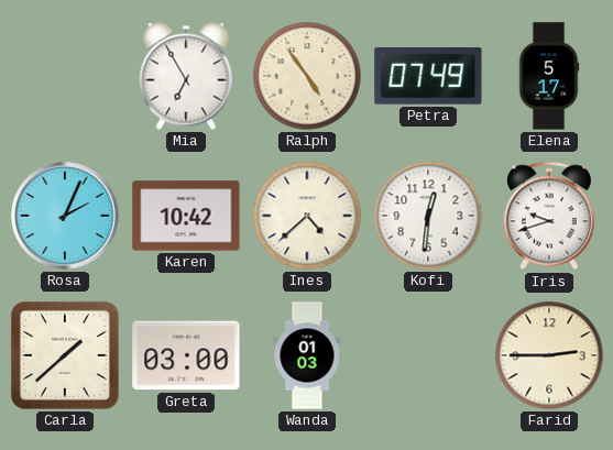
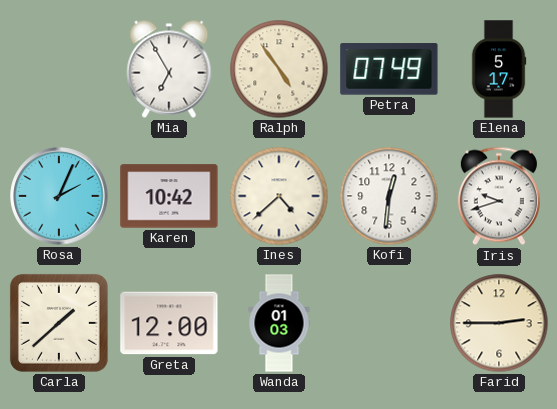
Greta: 03:00 -> 12:00
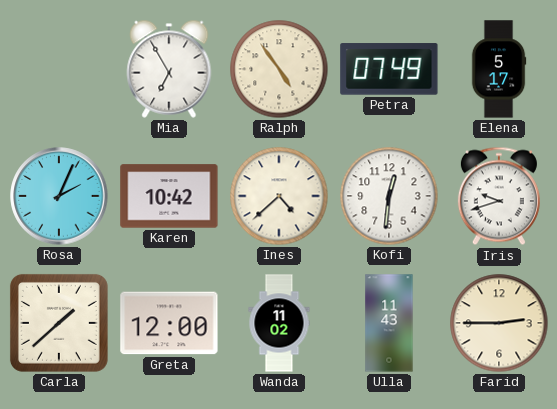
Wanda: 01:03 -> 11:02
Ulla: none -> 11:43
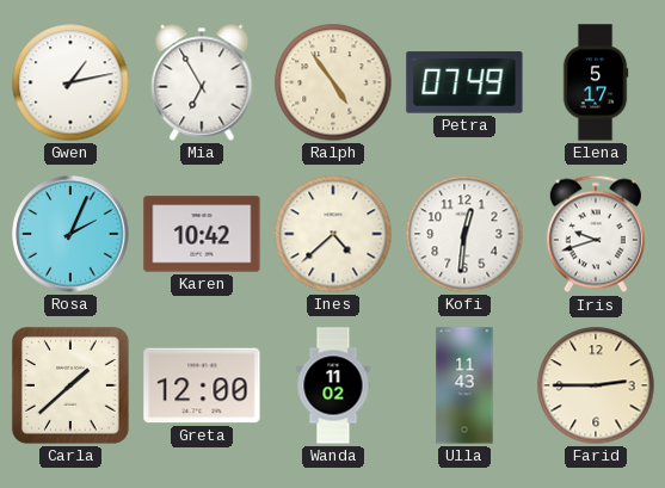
Gwen: none -> 1:13
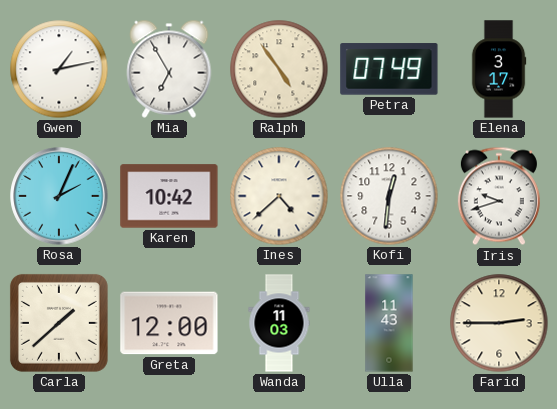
Elena: 5:17 -> 3:17
Wanda: 11:02 -> 11:03
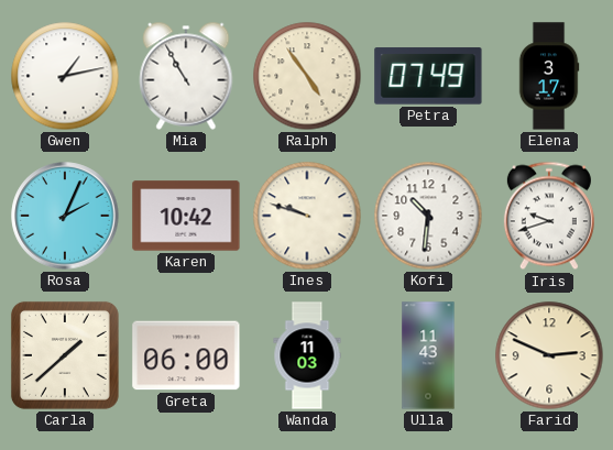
Mia: 6:55 -> 10:55
Ines: 4:38 -> 9:48
Kofi: 12:31 -> 10:31
Greta: 12:00 -> 06:00
Farid: 2:45 -> 2:49
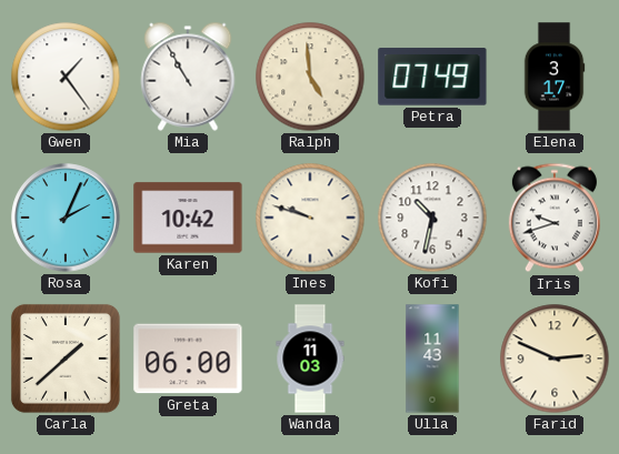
Gwen: 1:13 -> 1:24
Ralph: 4:54 -> 4:59
Kofi: 10:31 -> 10:32
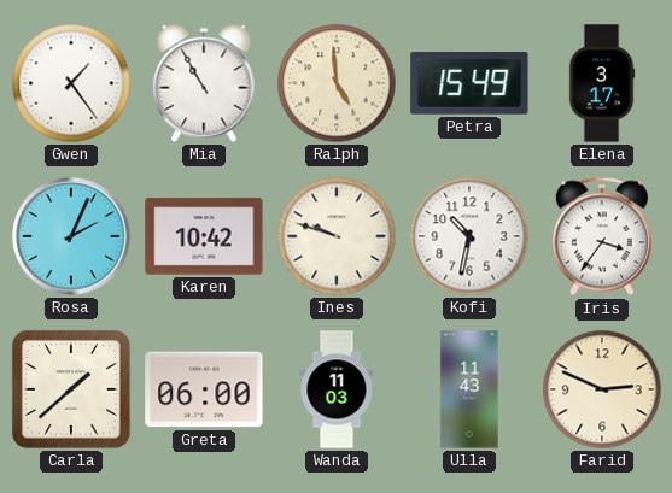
Petra: 07:49 -> 15:49
Iris: 9:42 -> 3:36
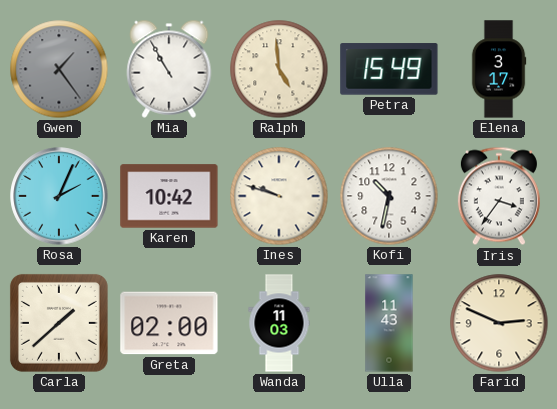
Gwen dial: white -> grey
Greta: 06:00 -> 02:00
